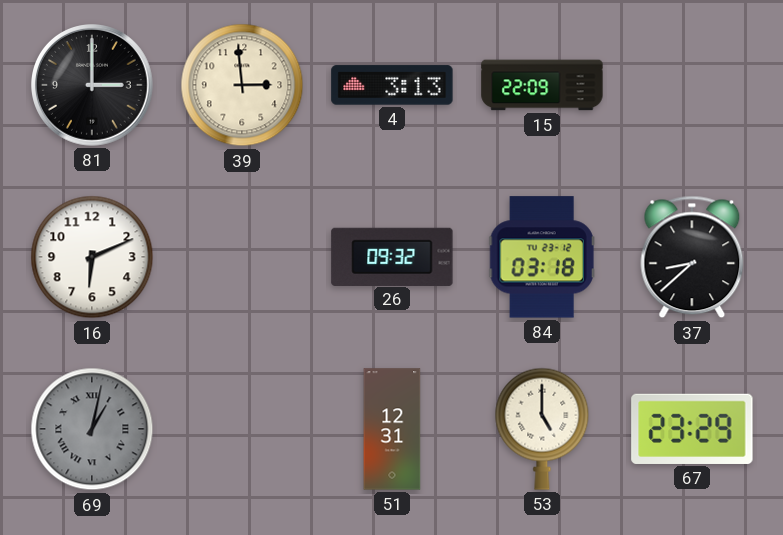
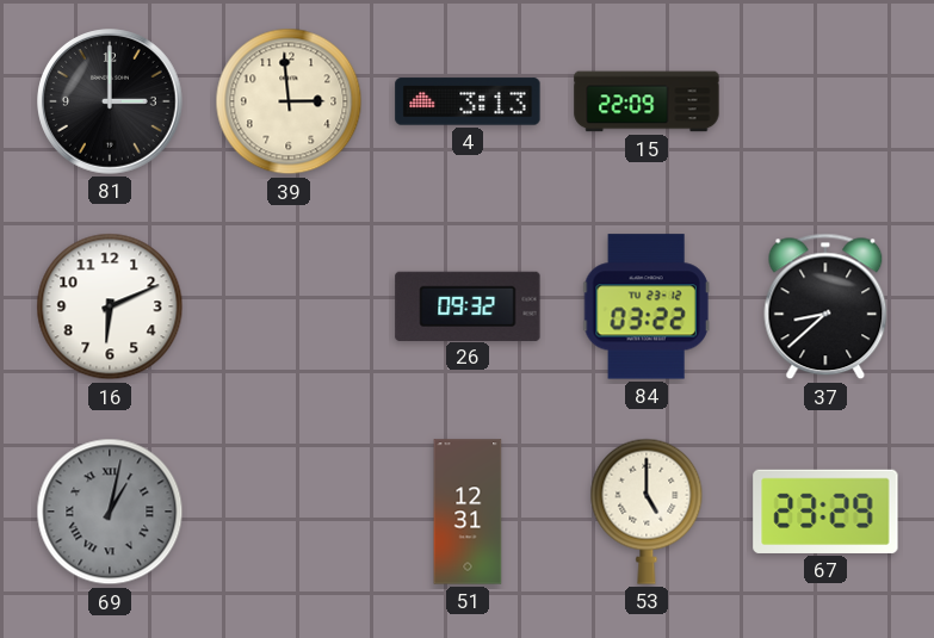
84: 03:18 -> 03:22
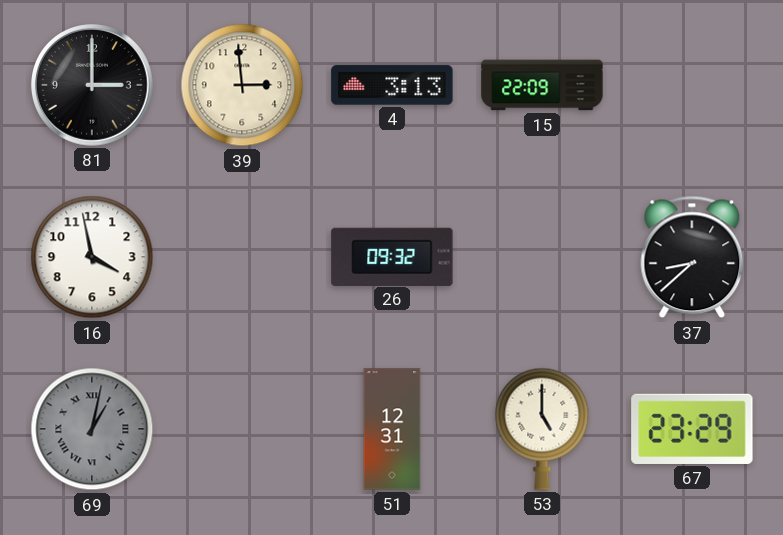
16: 6:11 -> 3:58
84: 03:22 -> none
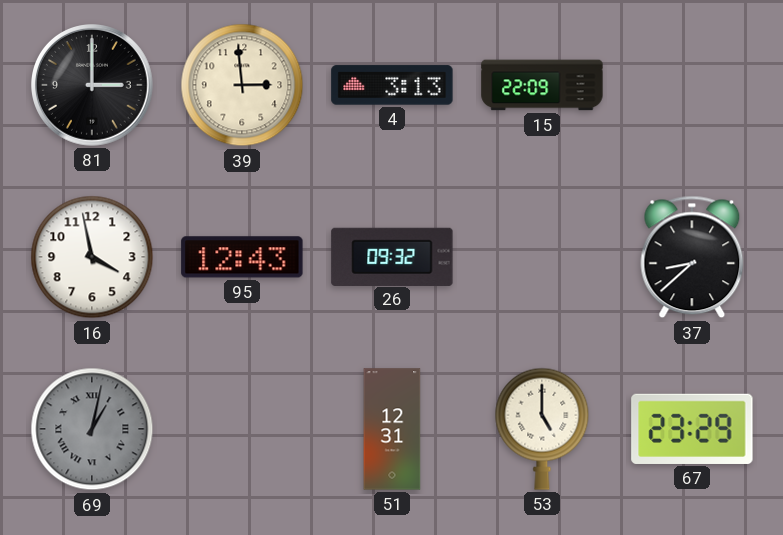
95: none -> 12:43
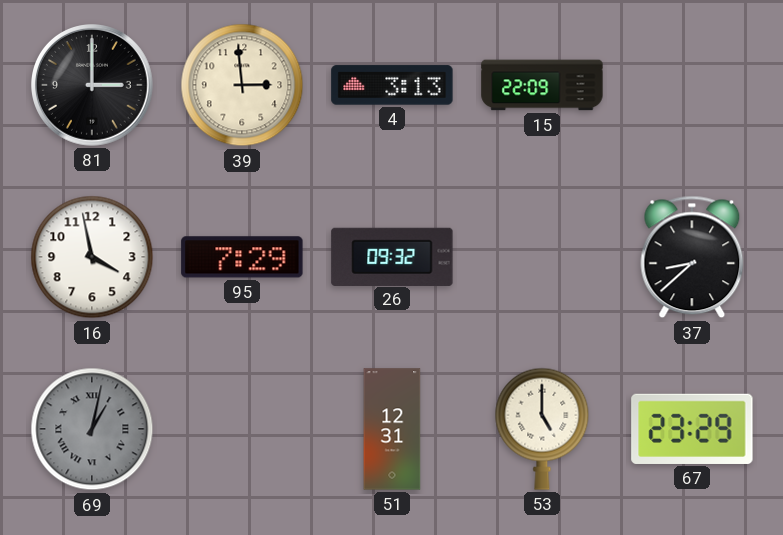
95: 12:43 -> 7:29
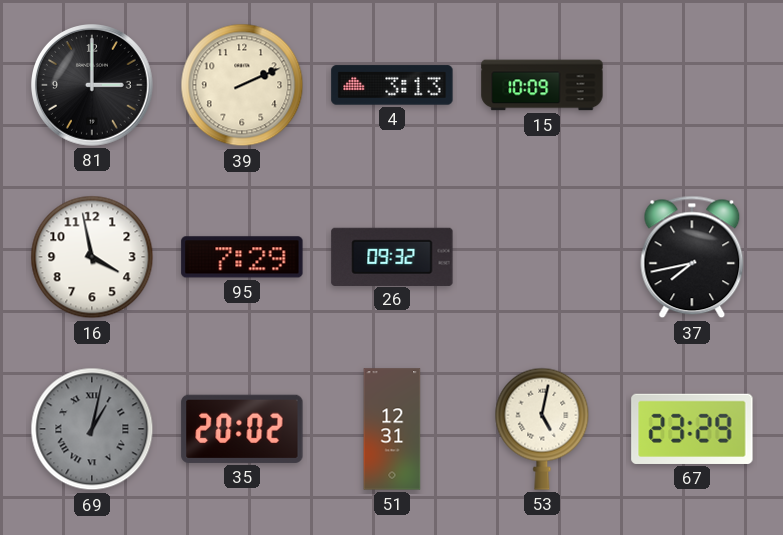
39: 2:59 -> 2:11
15: 22:09 -> 10:09
37: 8:38 -> 7:43
35: none -> 20:02
53: 5:00 -> 5:02
